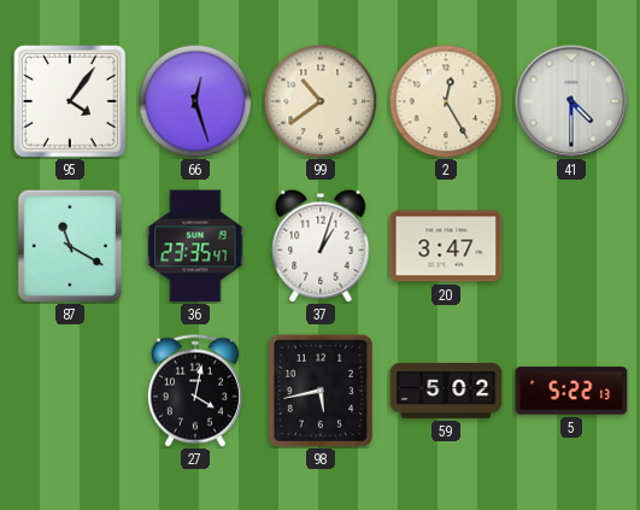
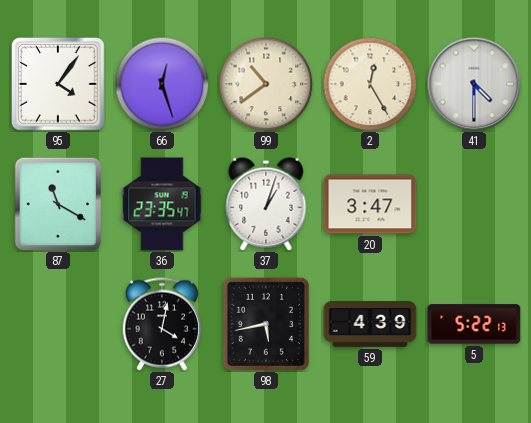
59: 5:02 -> 4:39
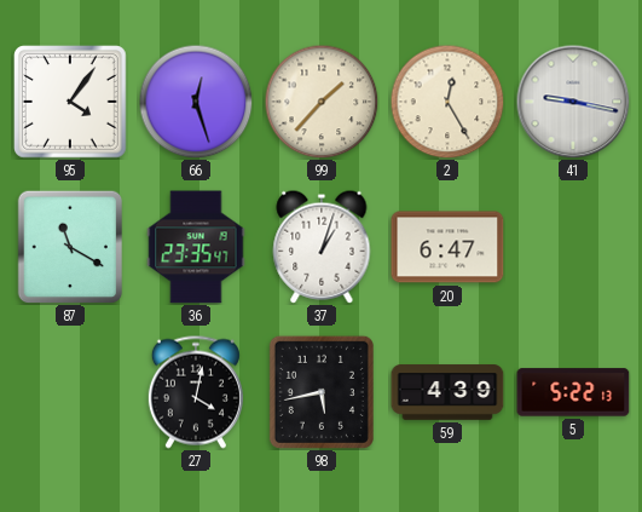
99: 10:39 -> 1:37
41: 4:30 -> 9:17
20: 3:47 -> 6:47
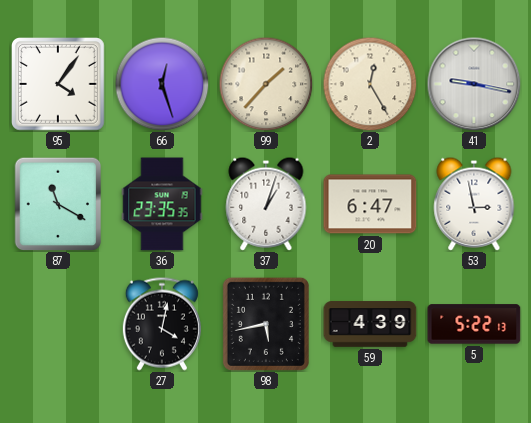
36: 23:35:47 -> 23:35:35
53: none -> 2:58
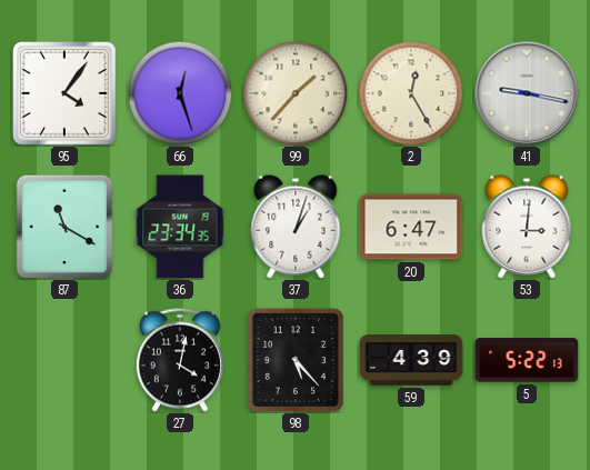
36: 23:35 -> 23:34
53: 2:58 -> 3:01
98: 5:43 -> 5:23
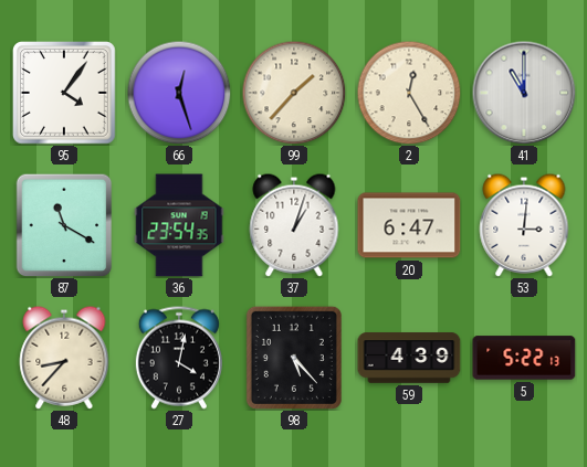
41: 9:17 -> 11:00
36: 23:34 -> 23:54
48: none -> 8:37
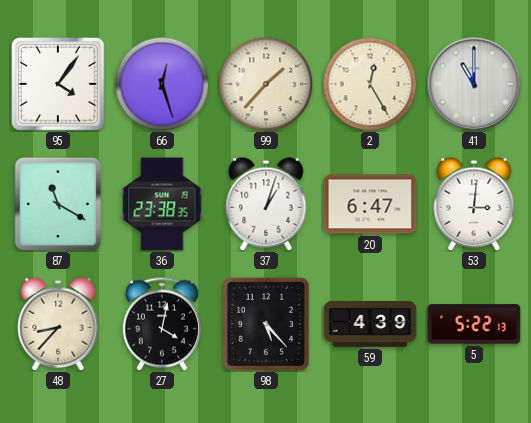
36: 23:54 -> 23:38
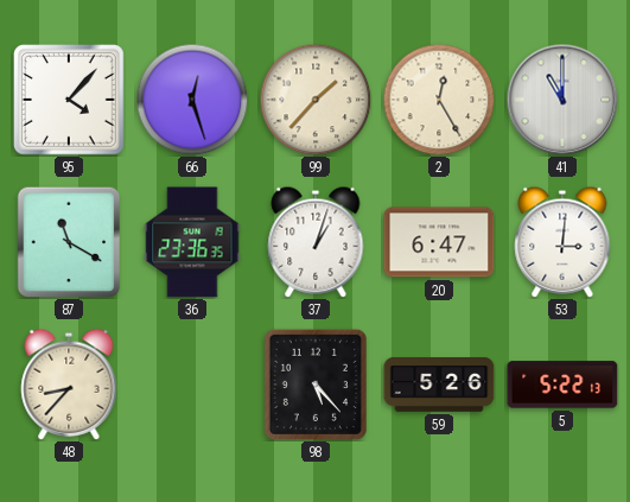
95: 4:06 -> 4:07
36: 23:38 -> 23:36
27: 4:02 -> none
59: 4:39 -> 5:26
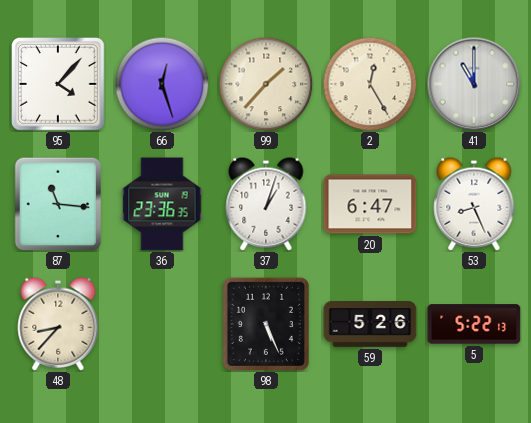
87: 11:20 -> 11:16
53: 3:01 -> 8:26
98: 5:23 -> 5:26
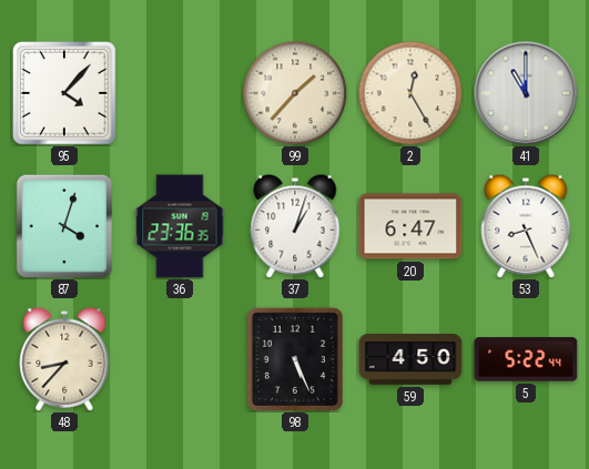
66: 12:27 -> none
87: 11:16 -> 4:03
59: 5:26 -> 4:50
5: 5:22:13 -> 5:22:44
